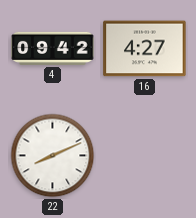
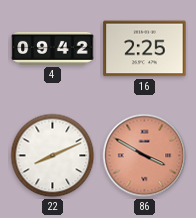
16: 4:27 -> 2:25
86: none -> 3:50
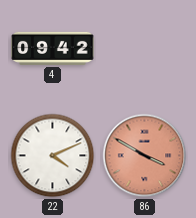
16: 2:25 -> none
22: 8:11 -> 4:11
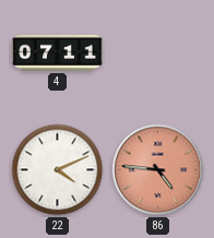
4: 09:42 -> 07:11
86: 3:50 -> 4:46
